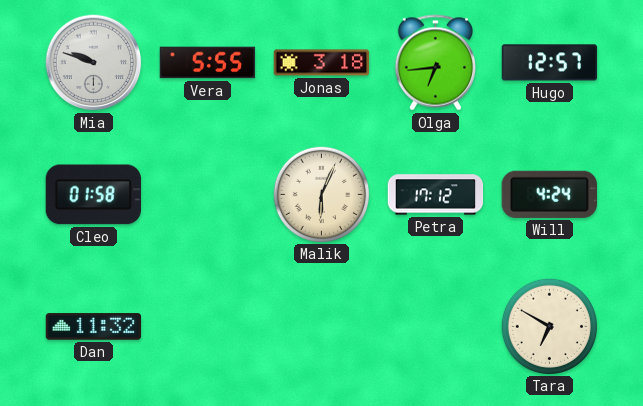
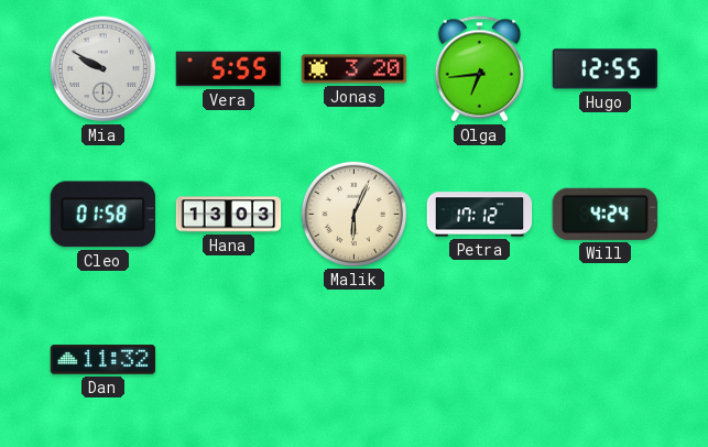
Mia: 9:48 -> 9:50
Jonas: 3:18 -> 3:20
Hugo: 12:57 -> 12:55
Hana: none -> 13:03
Tara: 6:50 -> none
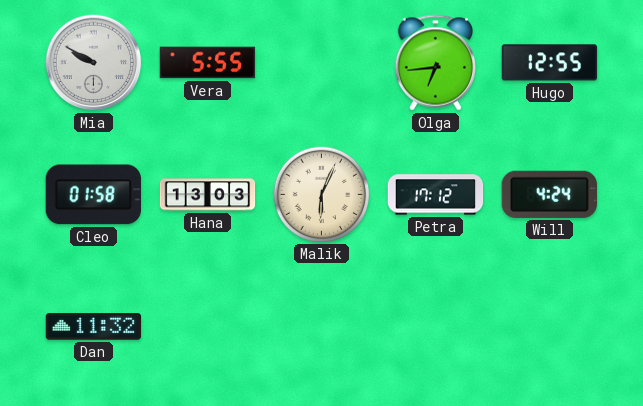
Jonas: 3:20 -> none
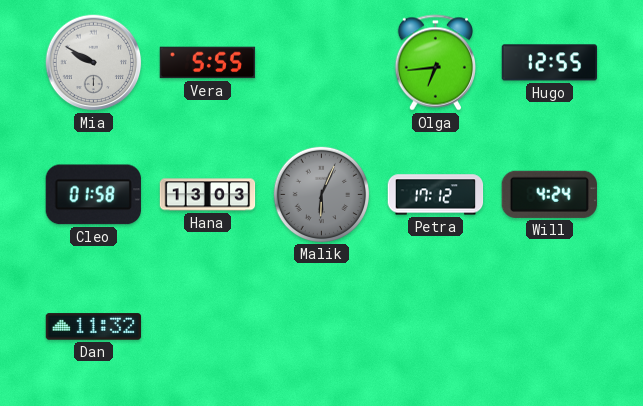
Malik dial: cream -> grey
